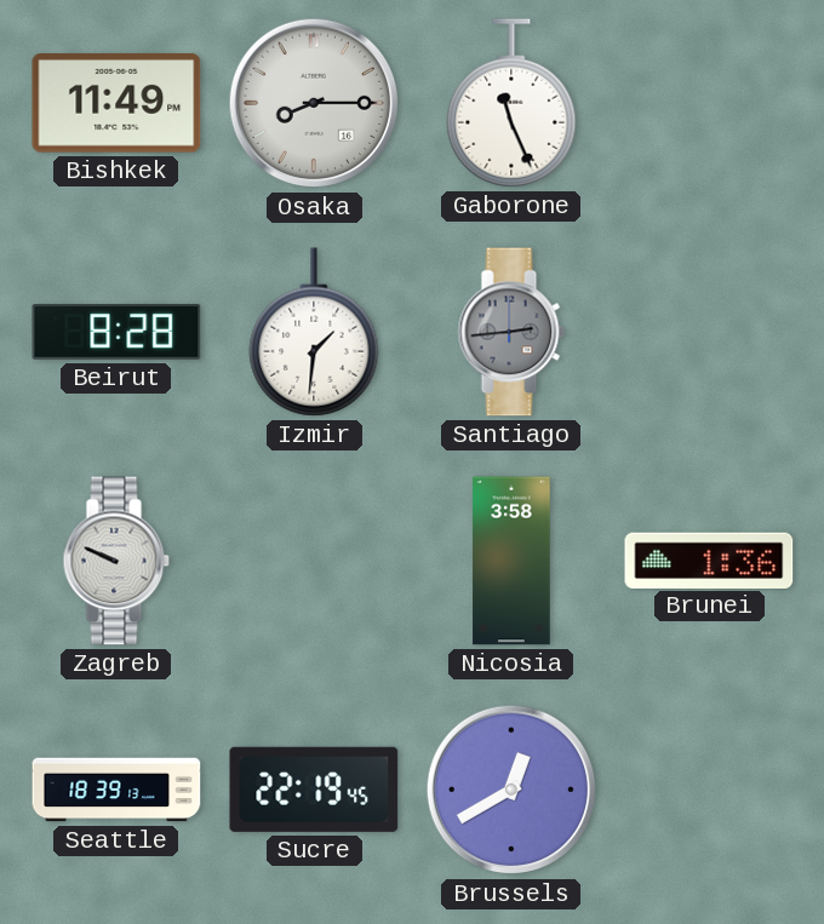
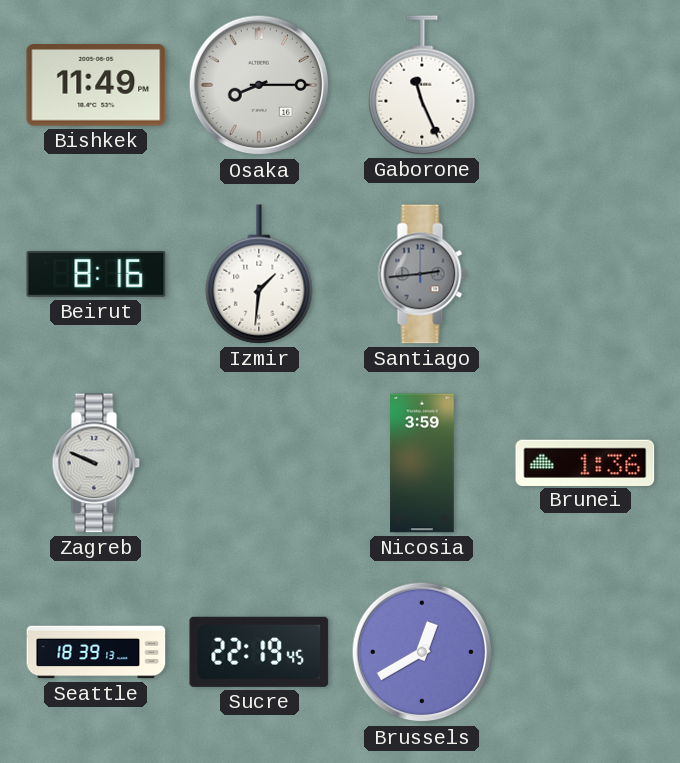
Beirut: 8:28 -> 8:16
Nicosia: 3:58 -> 3:59
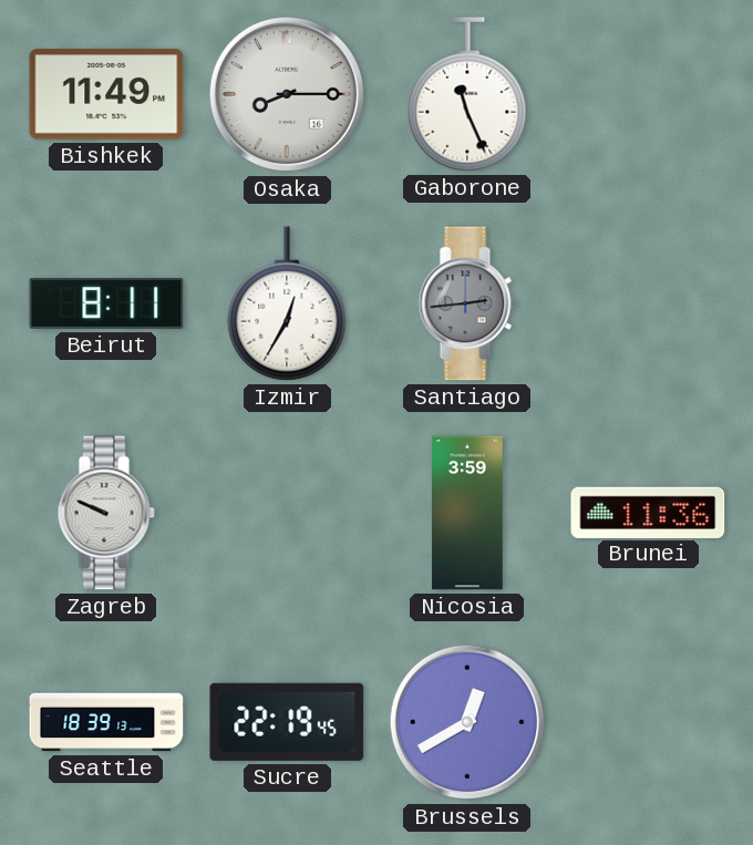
Beirut: 8:16 -> 8:11
Izmir: 1:31 -> 12:35
Brunei: 1:36 -> 11:36
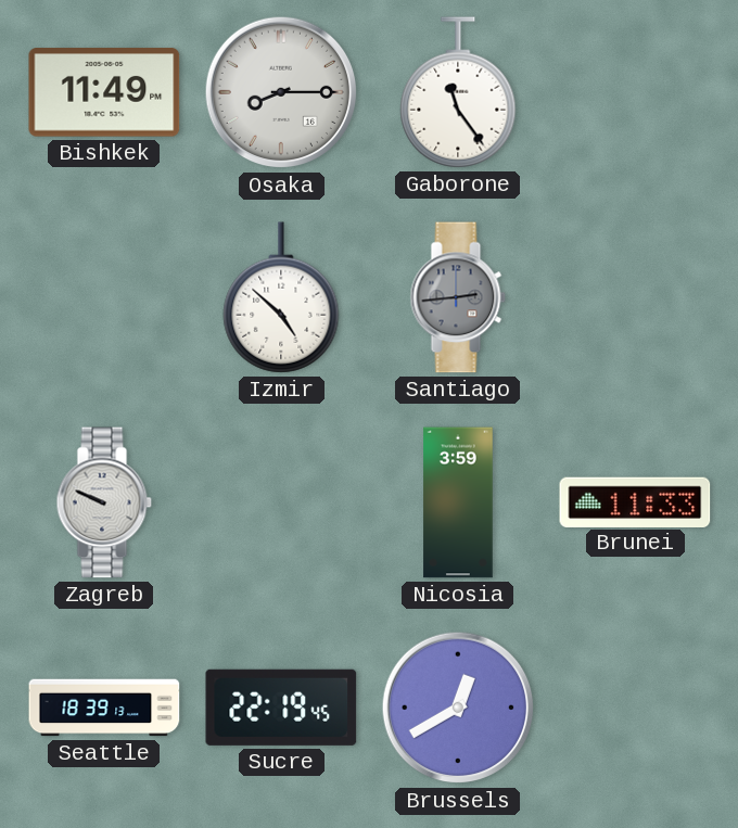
Gaborone: 11:26 -> 11:24
Beirut: 8:11 -> none
Izmir: 12:35 -> 4:52
Brunei: 11:36 -> 11:33
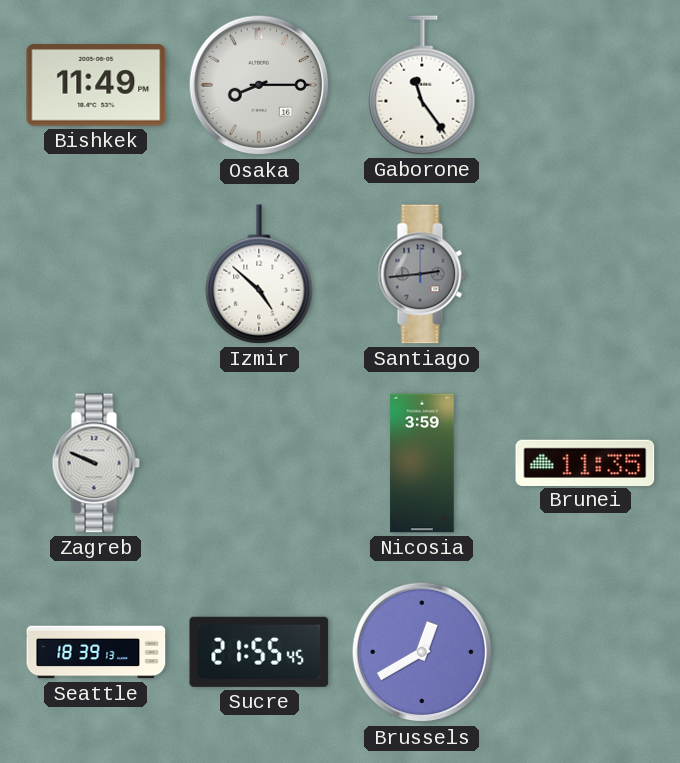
Brunei: 11:33 -> 11:35
Sucre: 22:19 -> 21:55
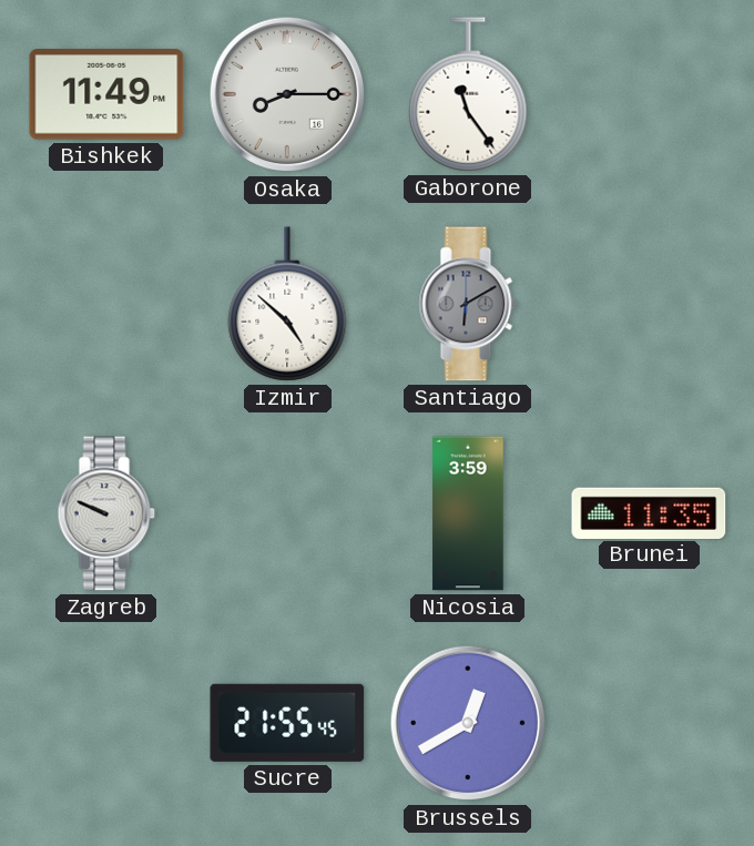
Santiago: 2:44 -> 6:10
Seattle: 18:39 -> none
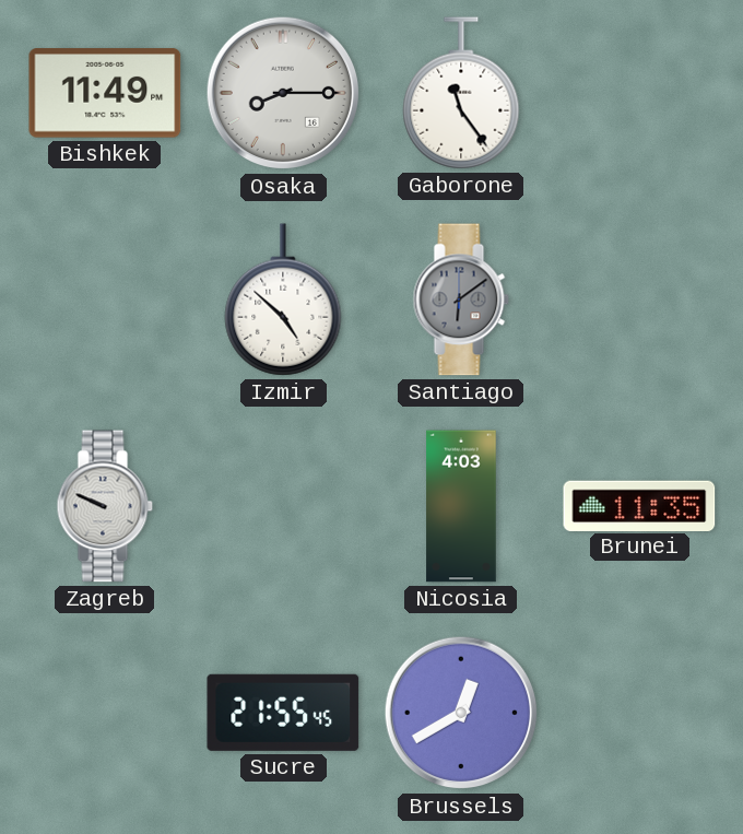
Santiago: 6:10 -> 6:09
Nicosia: 3:59 -> 4:03
